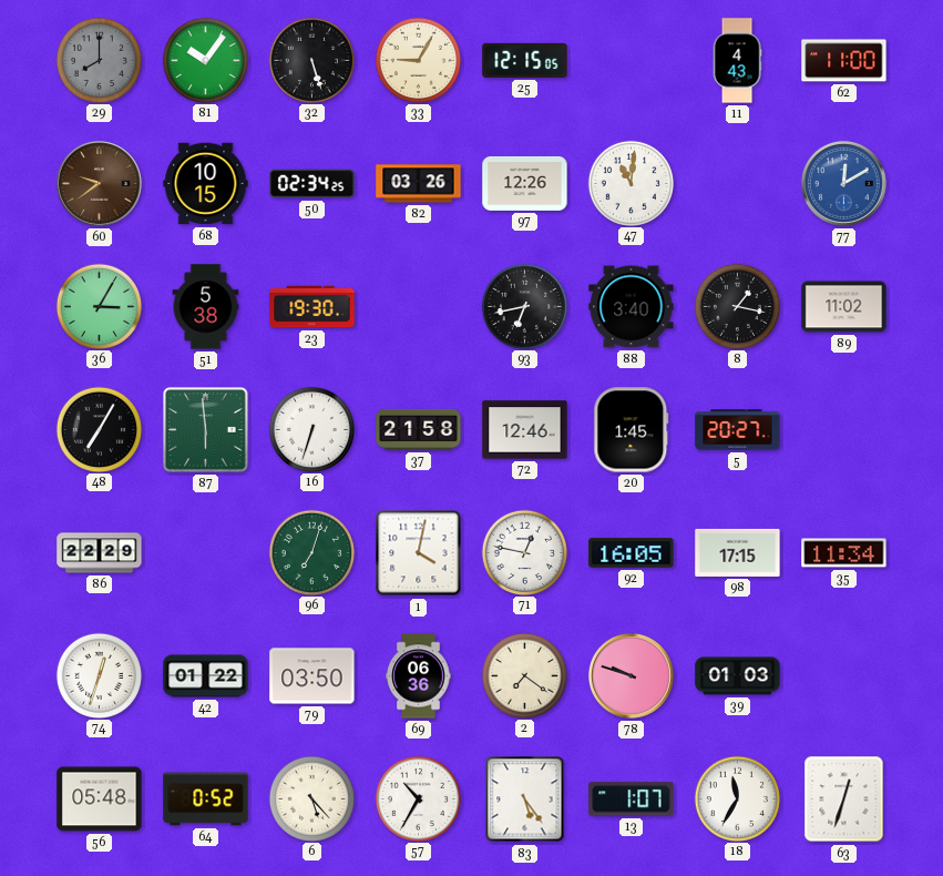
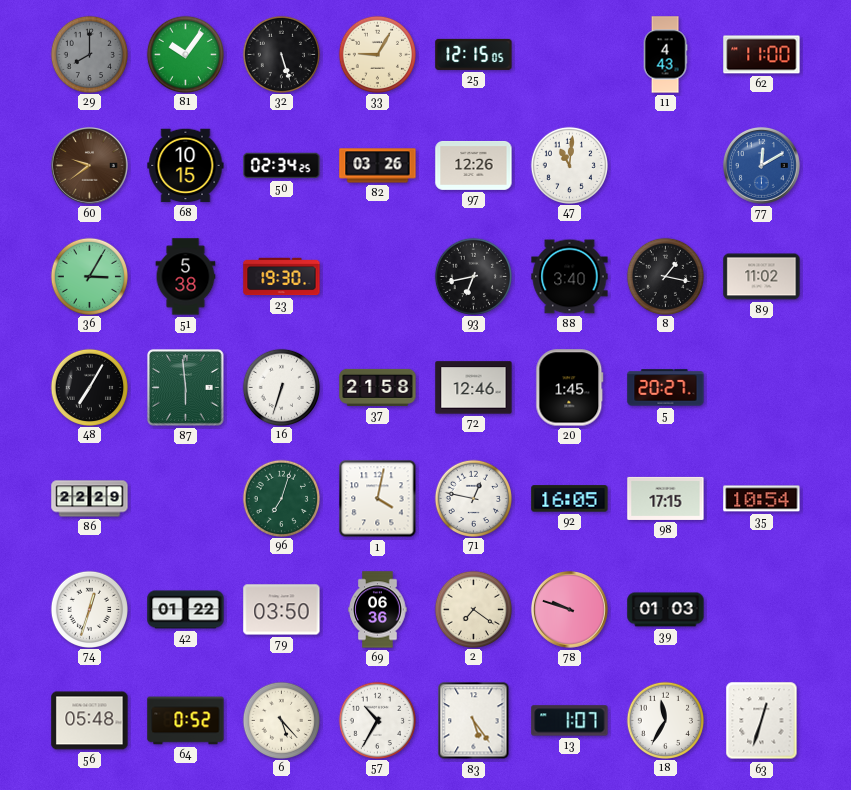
35: 11:34 -> 10:54
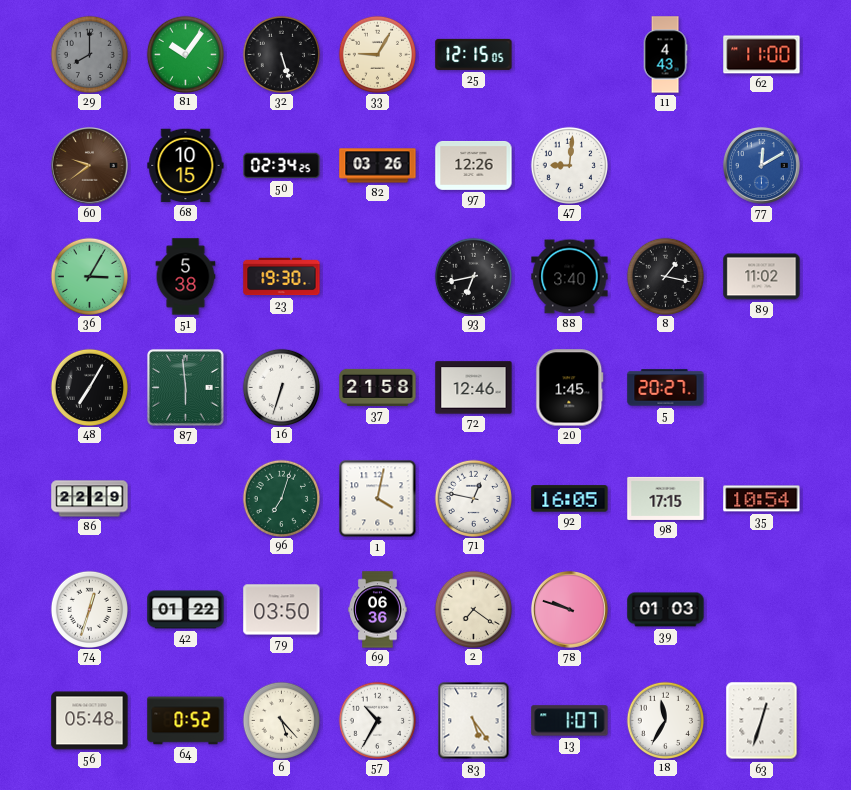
47: 11:01 -> 9:01
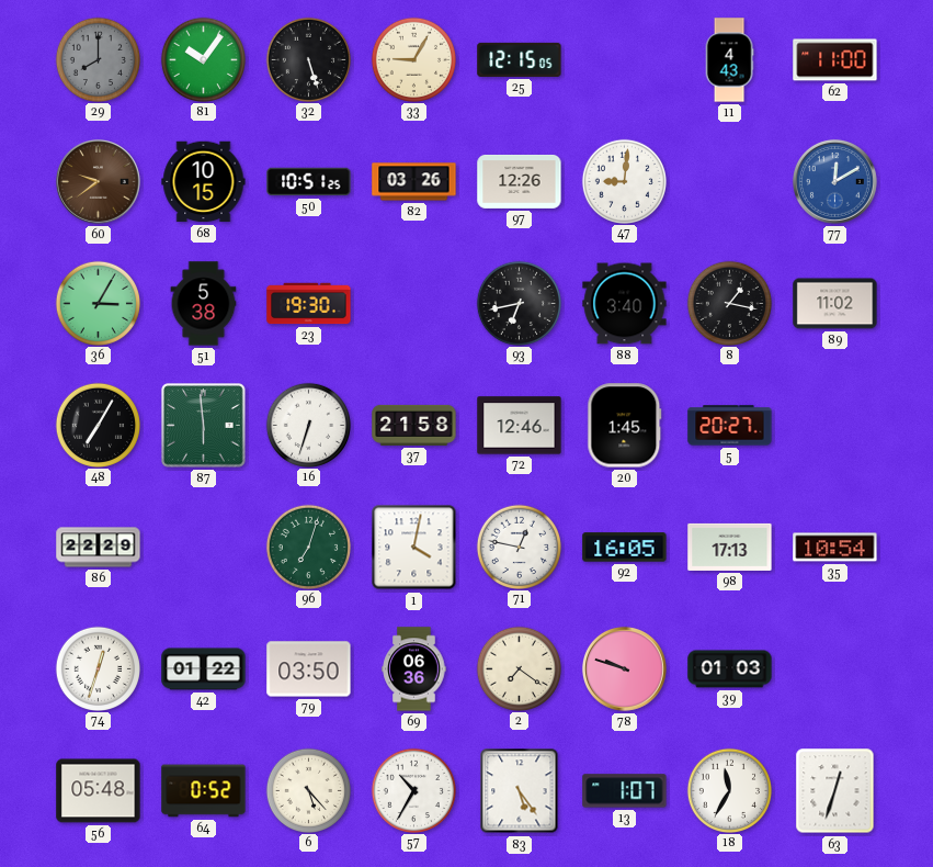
50: 02:34 -> 10:51
98: 17:15 -> 17:13
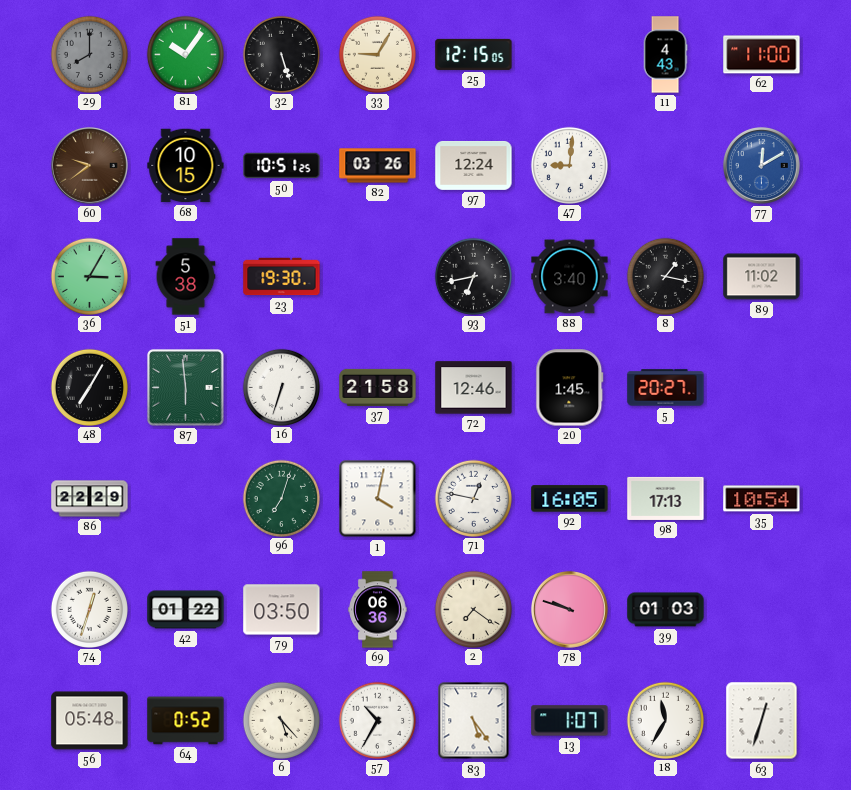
97: 12:26 -> 12:24
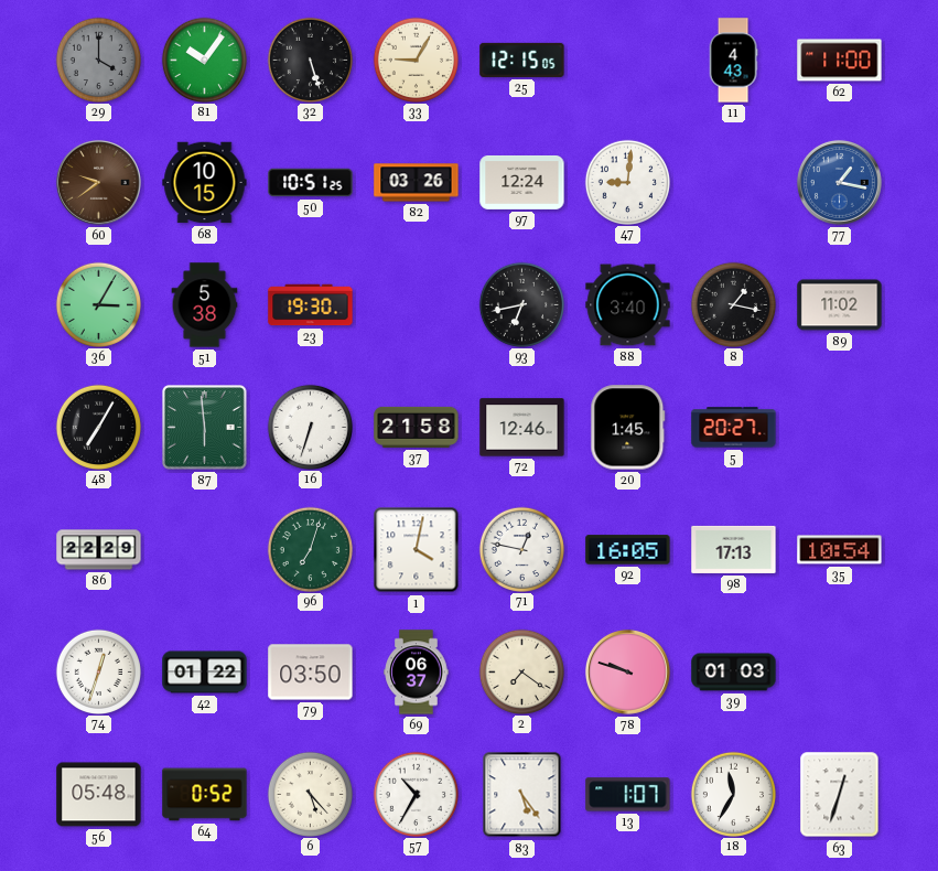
29: 8:00 -> 4:00
77: 12:10 -> 1:17
69: 06:36 -> 06:37
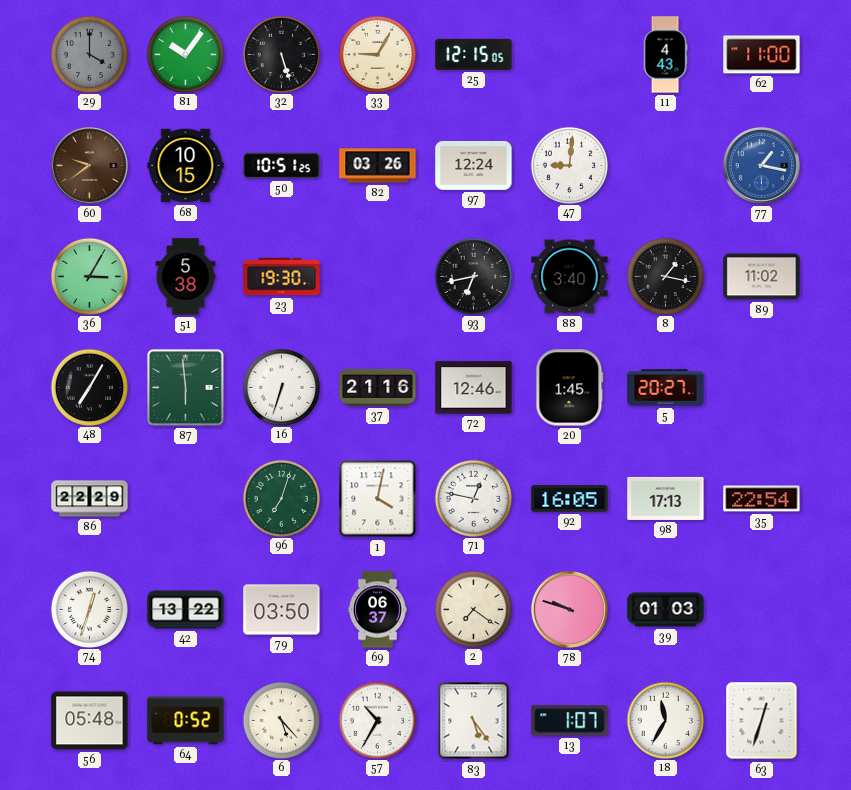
37: 21:58 -> 21:16
35: 10:54 -> 22:54
42: 01:22 -> 13:22
